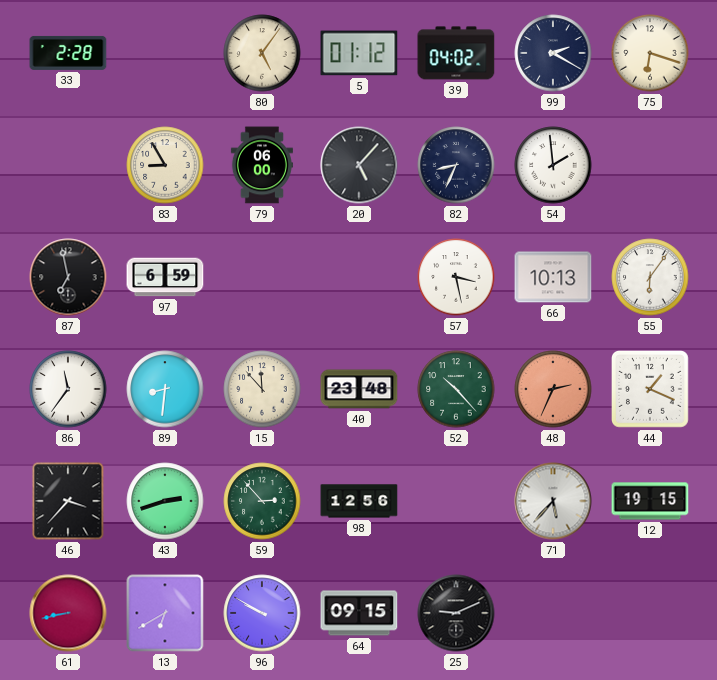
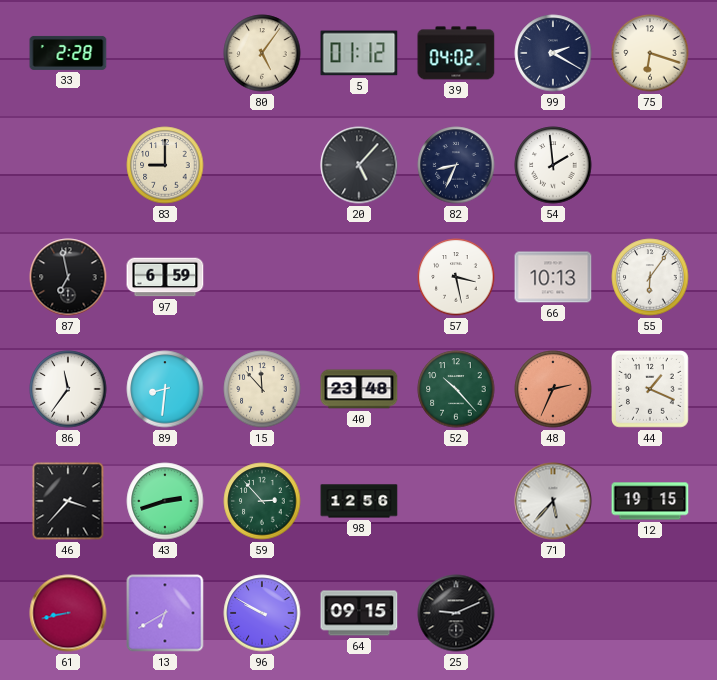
83: 8:55 -> 9:00
79: 06:00 -> none
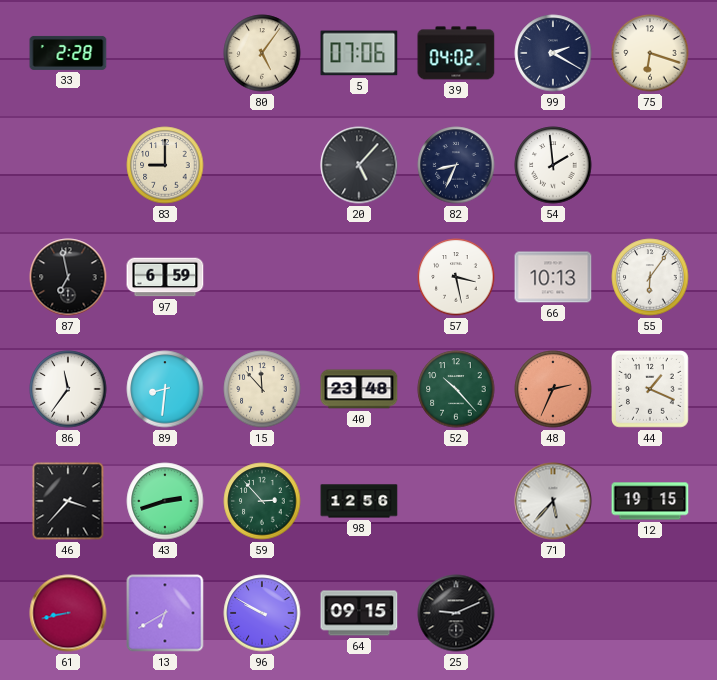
5: 01:12 -> 07:06
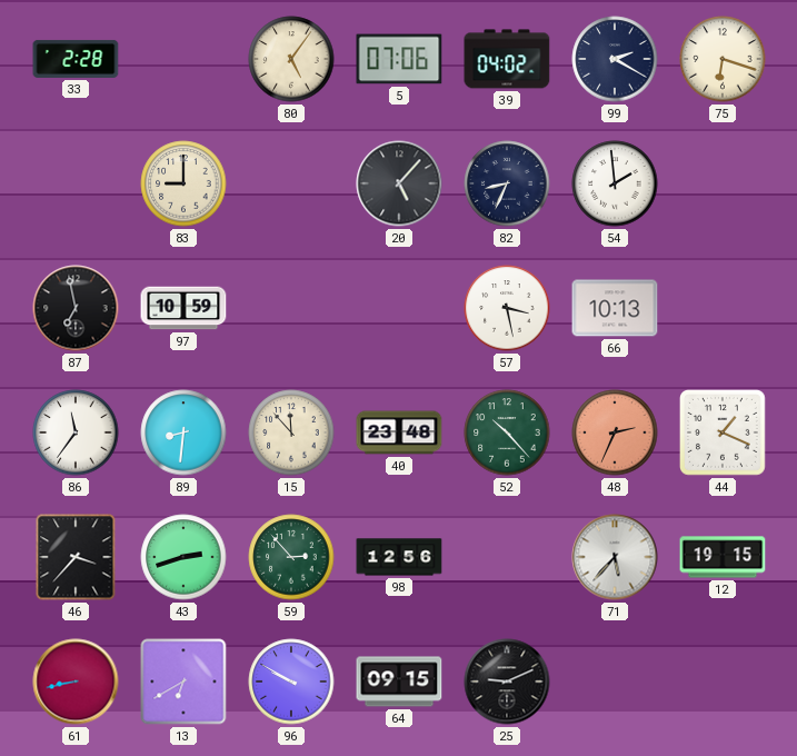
97: 6:59 -> 10:59
55: 6:06 -> none
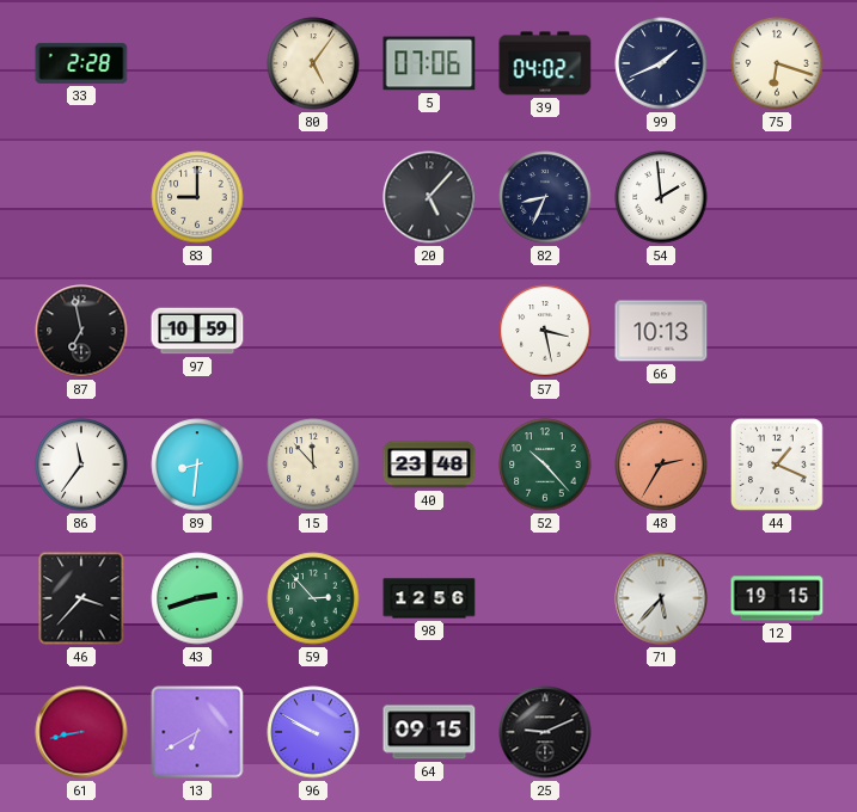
99: 2:20 -> 1:41
48: 2:34 -> 2:35
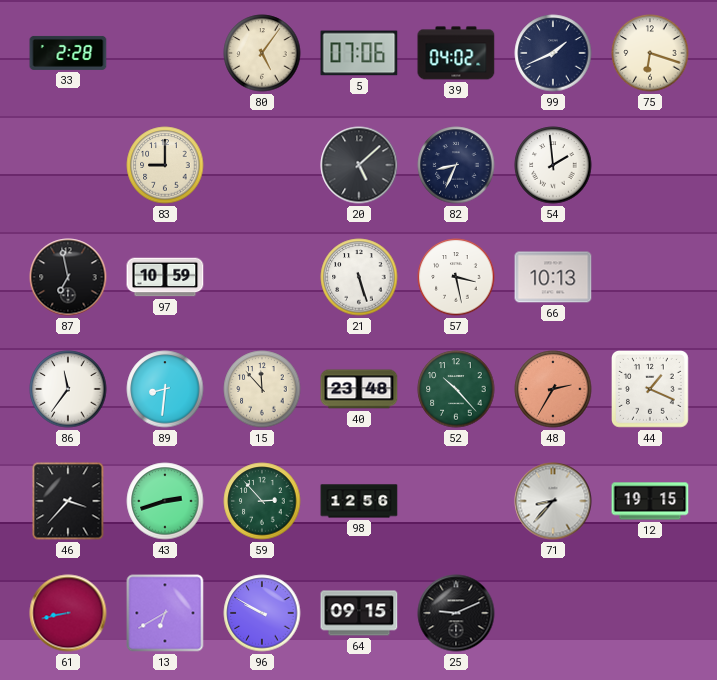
20: 5:07 -> 5:08
21: none -> 5:27
71: 5:37 -> 8:37
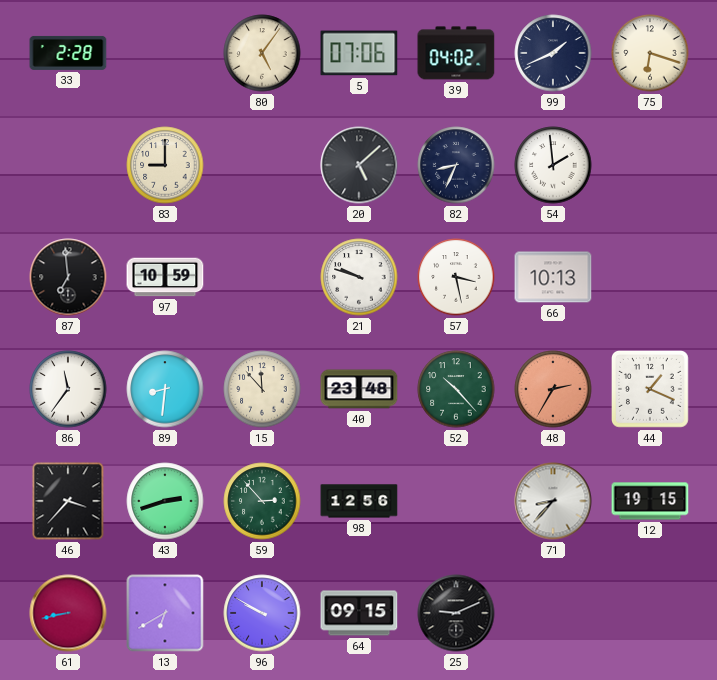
87: 6:58 -> 6:59
21: 5:27 -> 9:48
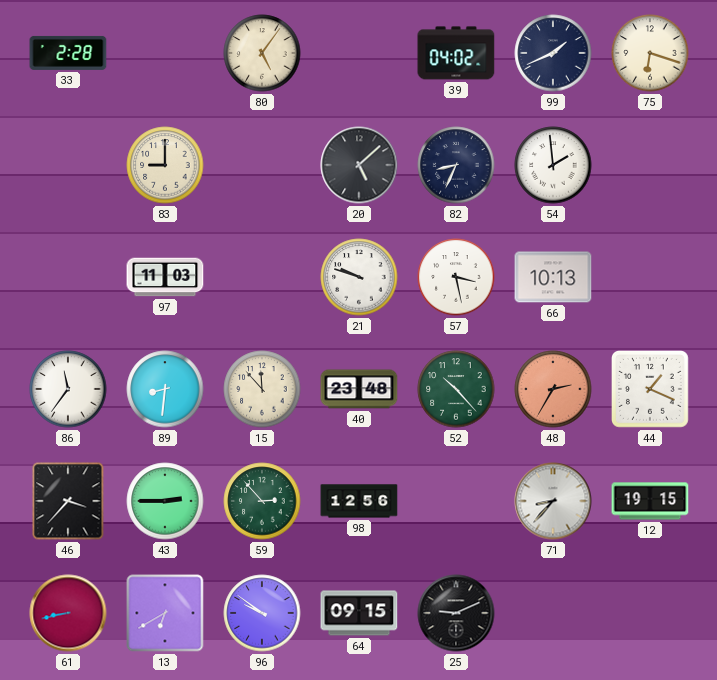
5: 07:06 -> none
87: 6:59 -> none
97: 10:59 -> 11:03
43: 2:42 -> 2:45
96: 9:50 -> 9:51
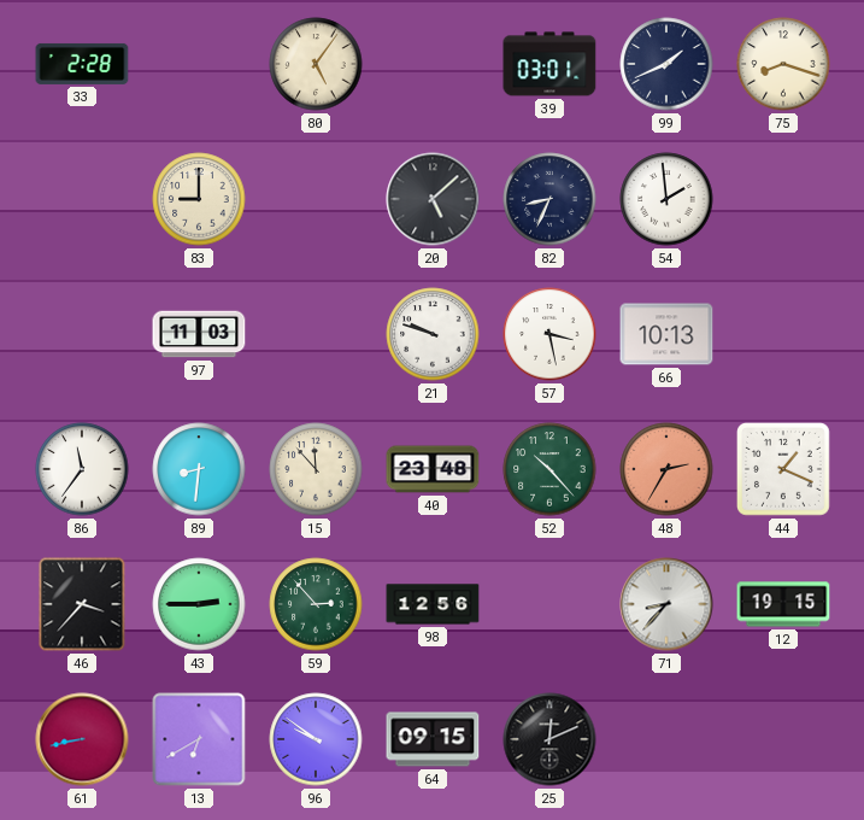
39: 04:02 -> 03:01
75: 6:18 -> 8:18
25: 9:11 -> 12:11
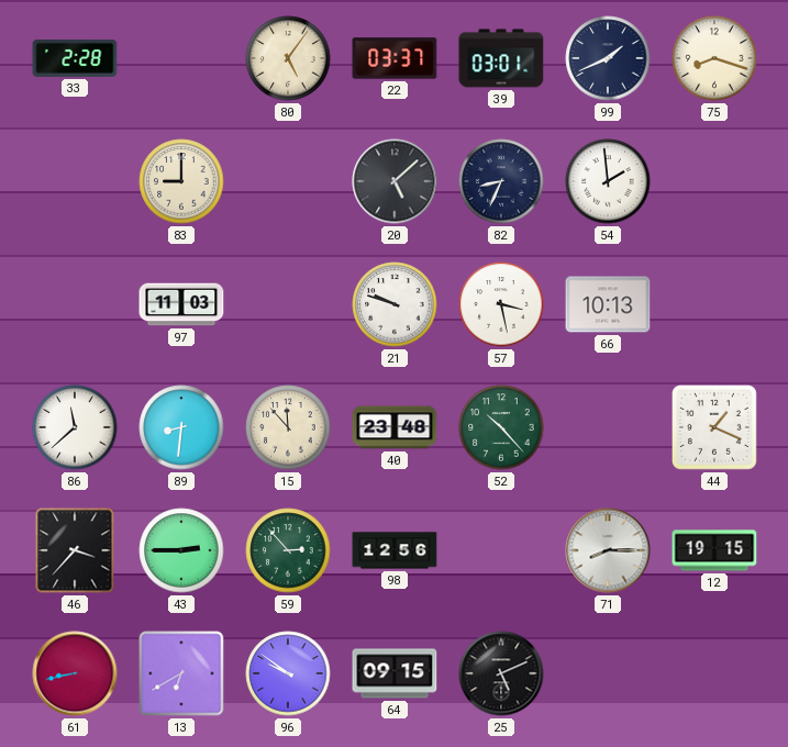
22: none -> 03:37
86: 11:36 -> 11:38
48: 2:35 -> none
71: 8:37 -> 8:15
25: 12:11 -> 5:11
